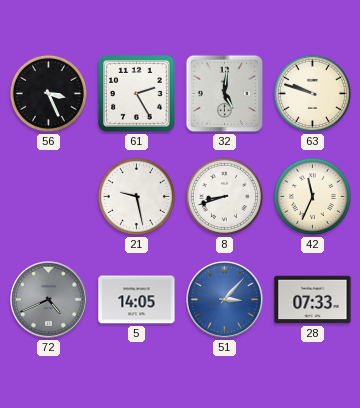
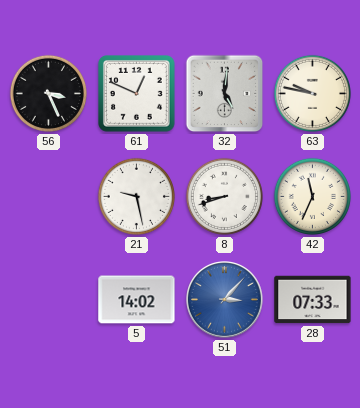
61: 2:25 -> 12:49
63: 9:48 -> 9:47
72: 4:41 -> none
5: 14:05 -> 14:02
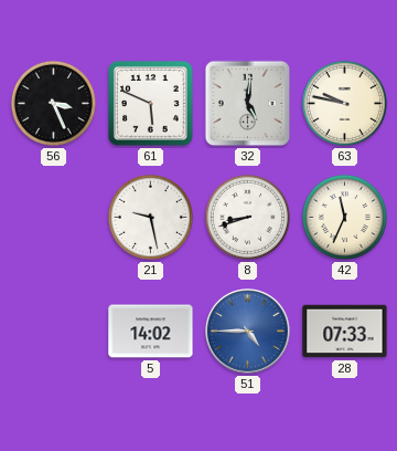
61: 12:49 -> 5:49
51: 3:07 -> 4:45
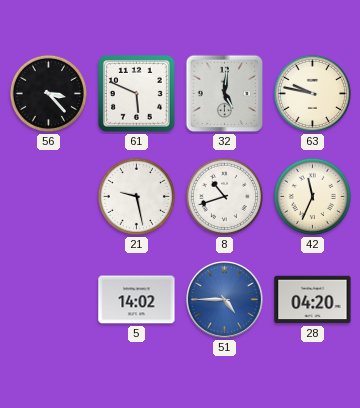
56: 3:26 -> 3:23
8: 8:42 -> 10:42
28: 07:33 -> 04:20
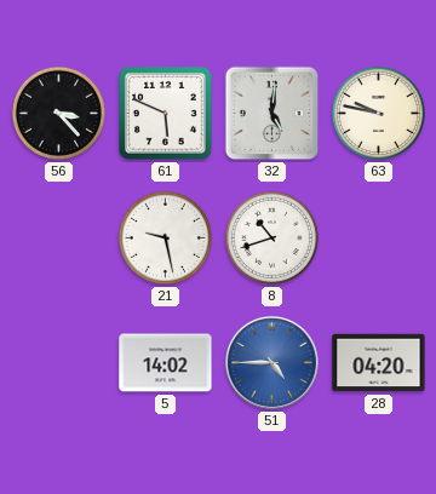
42: 11:34 -> none
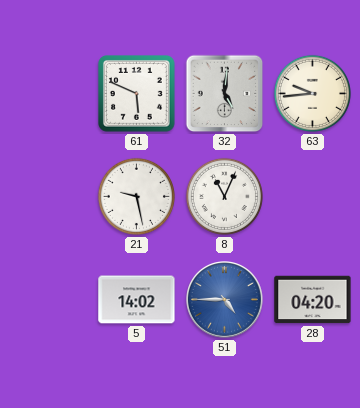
56: 3:23 -> none
63: 9:47 -> 9:44
8: 10:42 -> 11:04
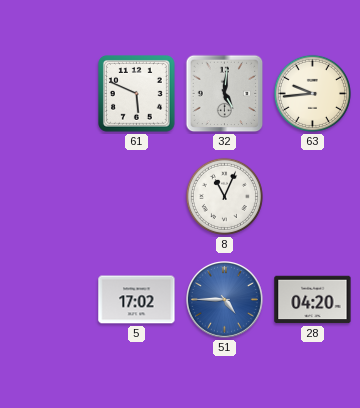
21: 9:28 -> none
5: 14:02 -> 17:02
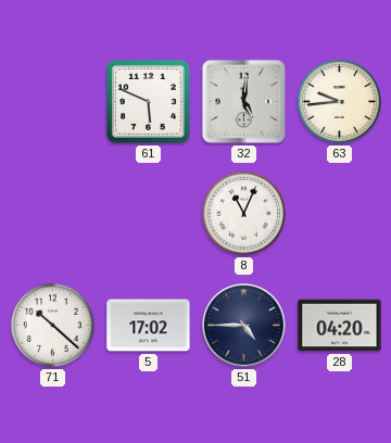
71: none -> 10:22
51 dial: blue -> navy
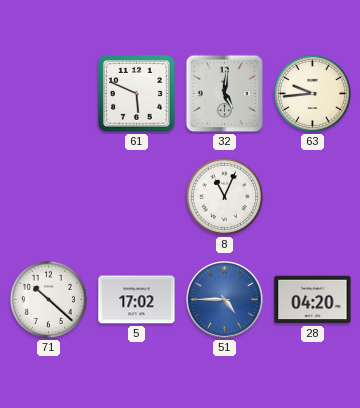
51 dial: navy -> blue
